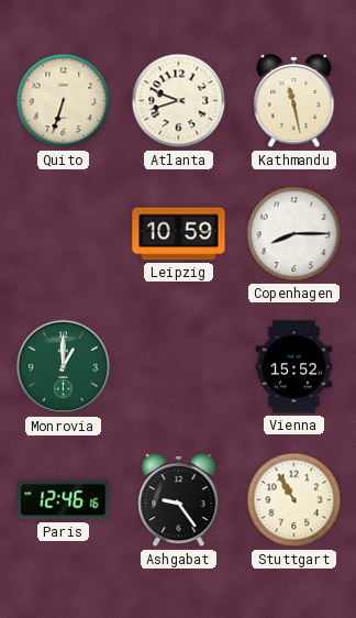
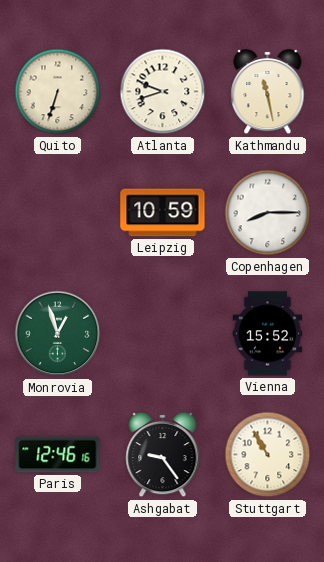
Monrovia: 1:00 -> 12:57
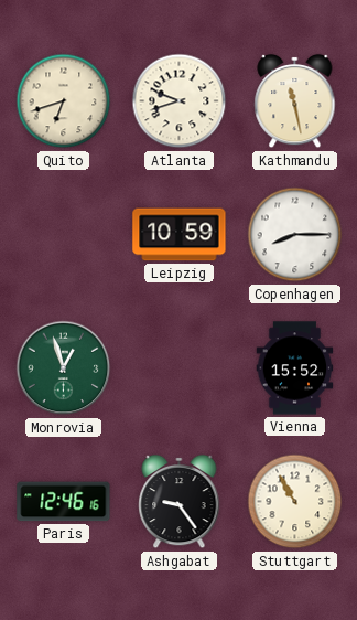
Quito: 6:33 -> 6:42
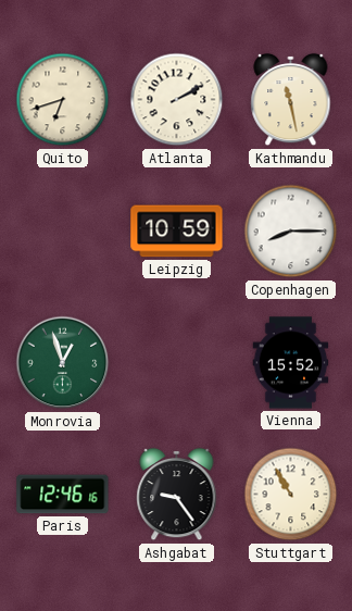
Atlanta: 9:42 -> 2:10
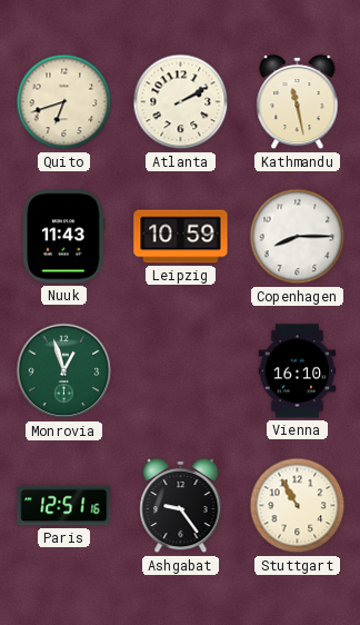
Nuuk: none -> 11:43
Vienna: 15:52 -> 16:10
Paris: 12:46 -> 12:51
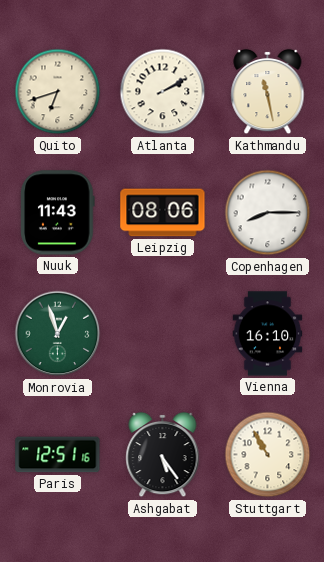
Leipzig: 10:59 -> 08:06
Ashgabat: 9:24 -> 5:24
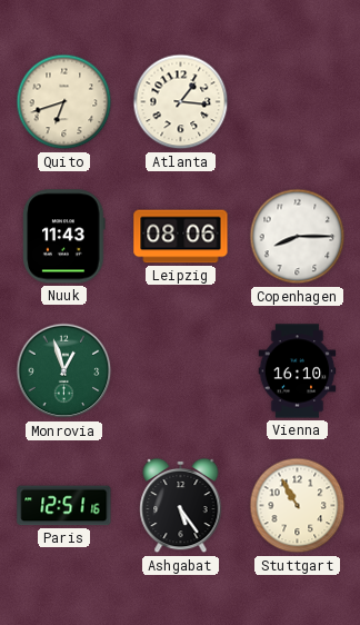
Atlanta: 2:10 -> 1:16
Kathmandu: 11:28 -> none
